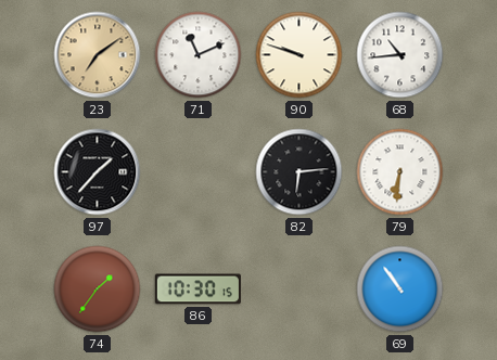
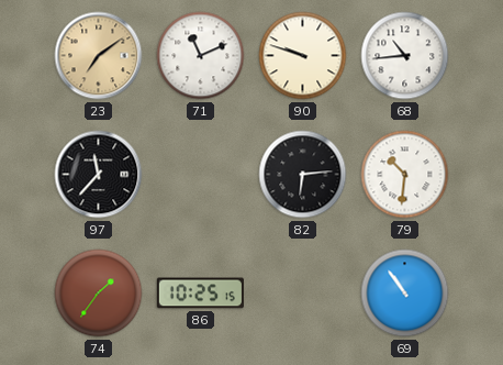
97: 1:37 -> 11:37
79: 6:31 -> 10:31
86: 10:30 -> 10:25
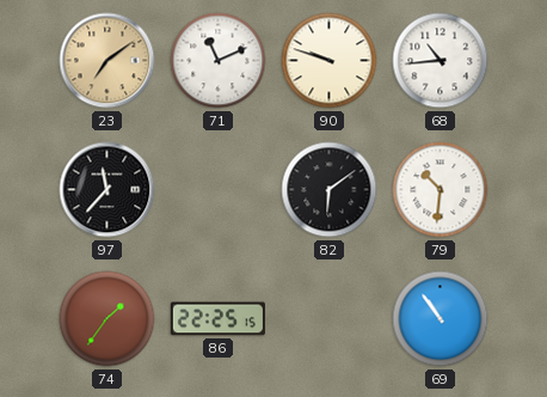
82: 6:14 -> 6:09
86: 10:25 -> 22:25
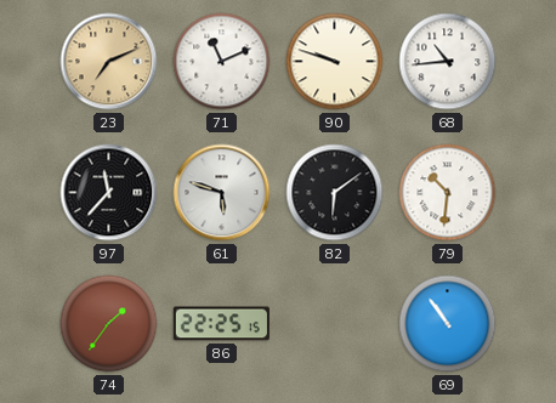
23: 7:09 -> 7:11
61: none -> 5:48
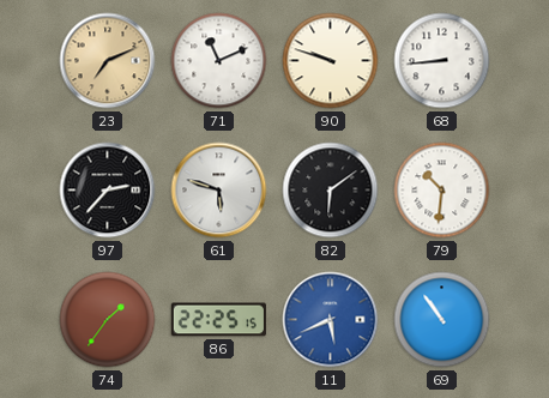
68: 10:44 -> 8:44
97: 11:37 -> 2:37
11: none -> 5:41
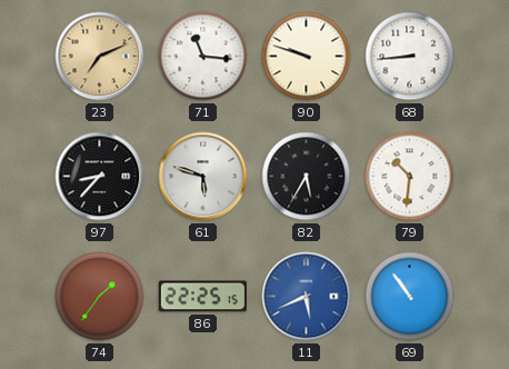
71: 11:11 -> 11:16
97: 2:37 -> 8:37
82: 6:09 -> 5:35
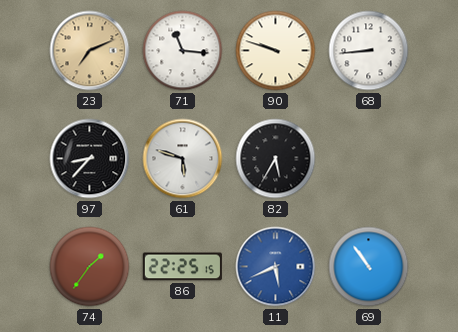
79: 10:31 -> none
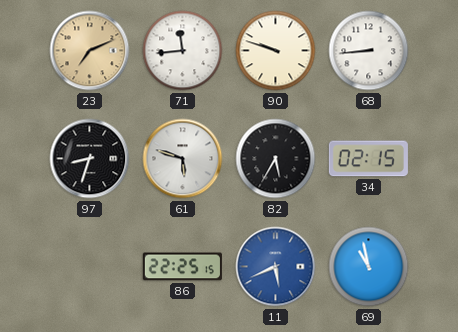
71: 11:16 -> 11:44
97: 8:37 -> 8:33
34: none -> 02:15
74: 1:36 -> none
69: 10:54 -> 10:58
